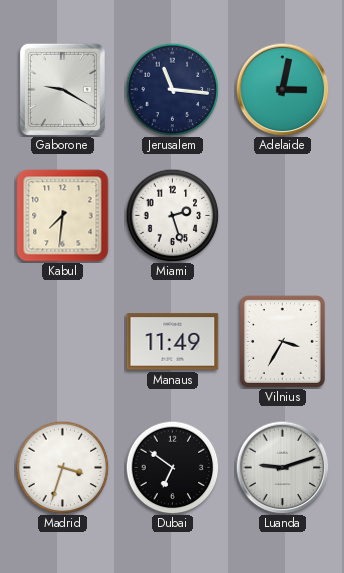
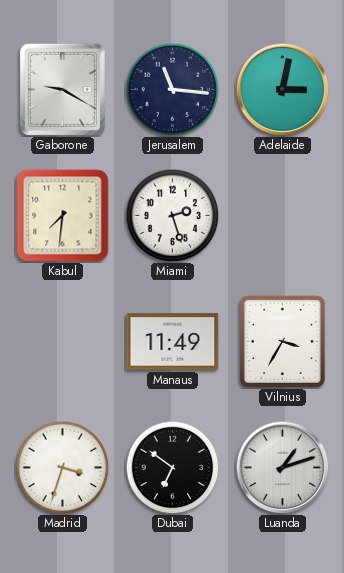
Luanda: 9:12 -> 1:12
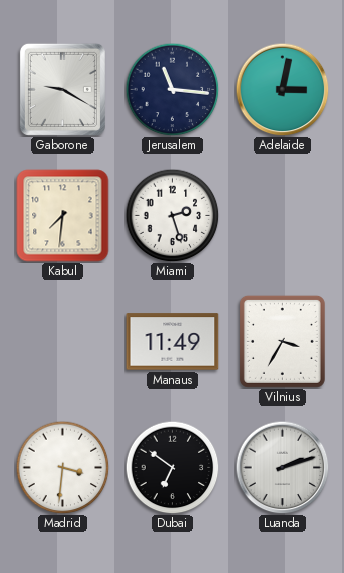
Madrid: 3:33 -> 3:31
Luanda: 1:12 -> 2:12
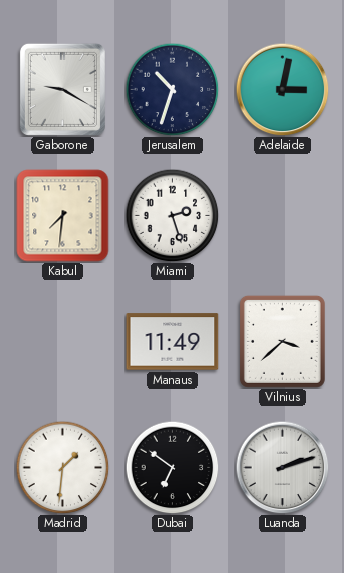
Jerusalem: 11:16 -> 10:33
Vilnius: 3:35 -> 3:38
Madrid: 3:31 -> 1:31
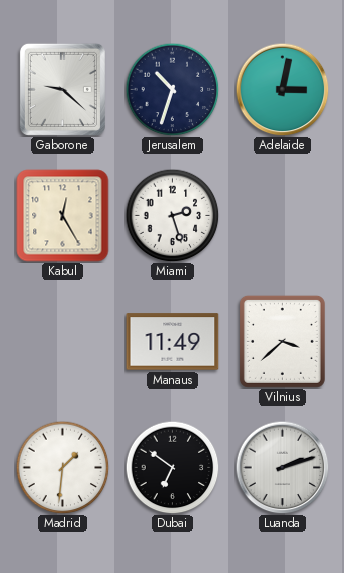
Gaborone: 9:20 -> 9:22
Kabul: 7:31 -> 12:25
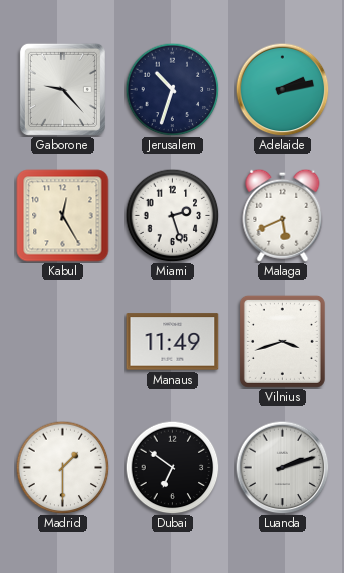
Gaborone: 9:22 -> 9:23
Adelaide: 3:02 -> 2:13
Malaga: none -> 5:41
Vilnius: 3:38 -> 3:42
Madrid: 1:31 -> 1:30
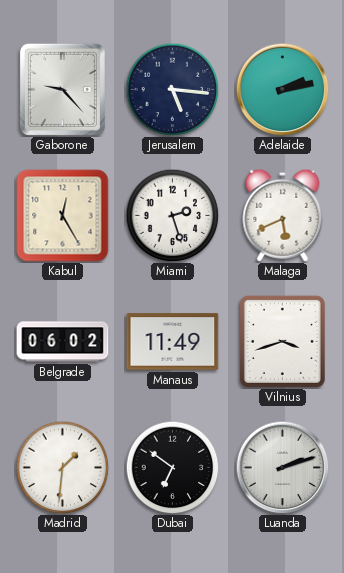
Jerusalem: 10:33 -> 5:16
Belgrade: none -> 06:02
Madrid: 1:30 -> 1:31
